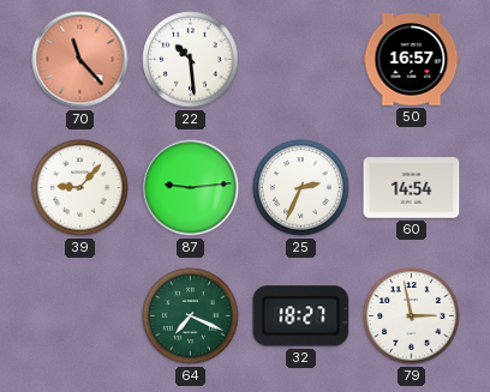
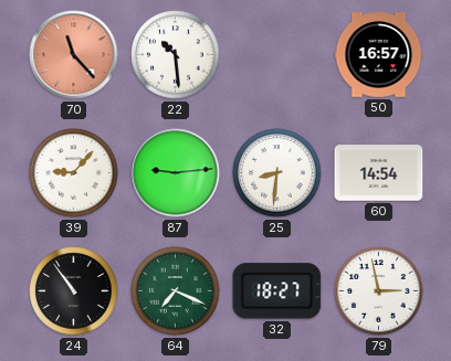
25: 2:34 -> 8:31
24: none -> 10:54
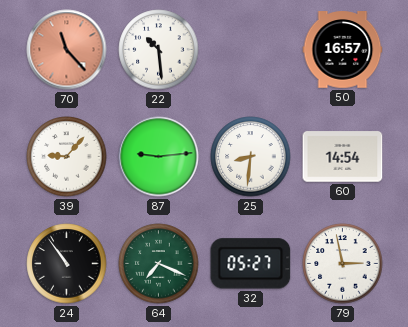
32: 18:27 -> 05:27
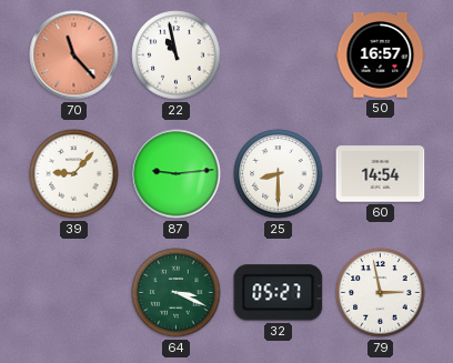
22: 10:29 -> 10:58
25: 8:31 -> 8:30
24: 10:54 -> none
64: 7:19 -> 3:19
